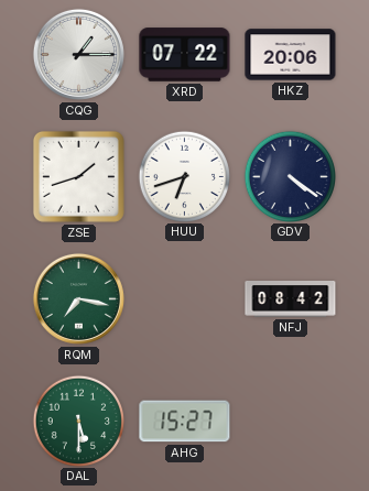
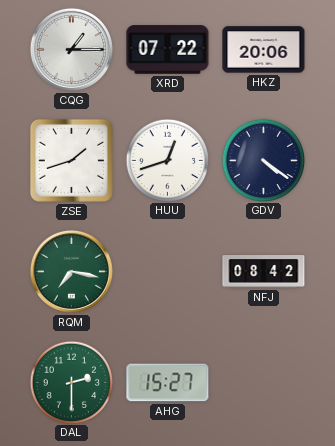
HUU: 6:42 -> 12:42
DAL: 5:30 -> 2:30
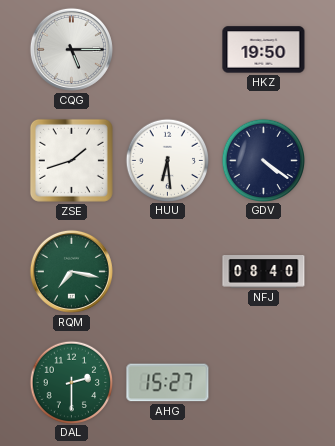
CQG: 1:15 -> 5:15
XRD: 07:22 -> none
HKZ: 20:06 -> 19:50
HUU: 12:42 -> 6:29
NFJ: 08:42 -> 08:40
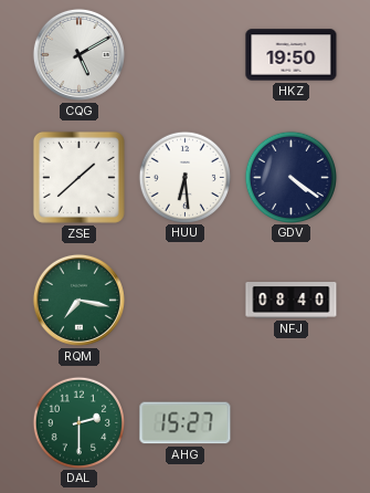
CQG: 5:15 -> 5:10
ZSE: 1:42 -> 1:38
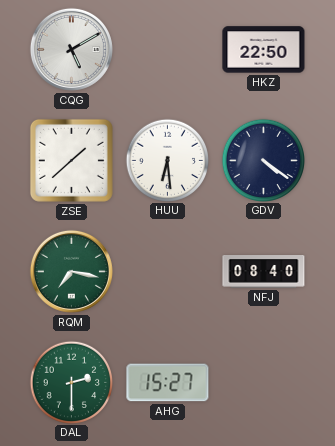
HKZ: 19:50 -> 22:50
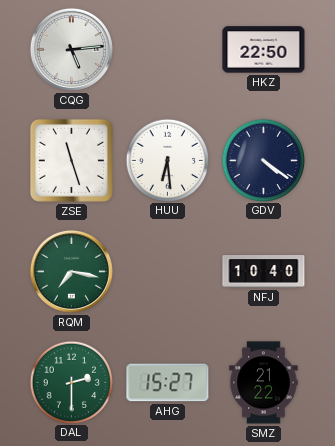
CQG: 5:10 -> 5:14
ZSE: 1:38 -> 11:27
NFJ: 08:40 -> 10:40
SMZ: none -> 21:22
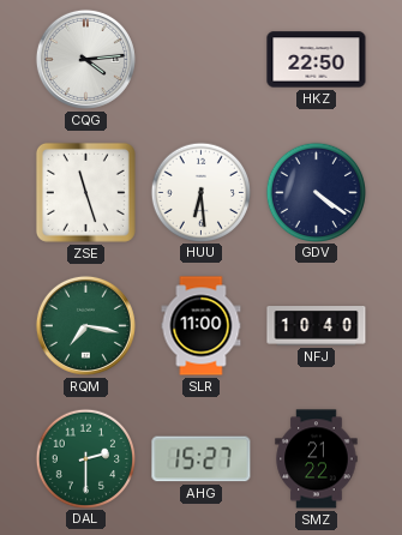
CQG: 5:14 -> 4:14
SLR: none -> 11:00
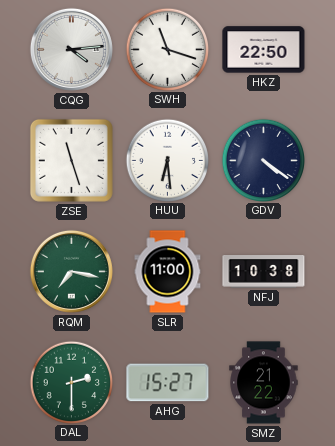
SWH: none -> 11:18
NFJ: 10:40 -> 10:38
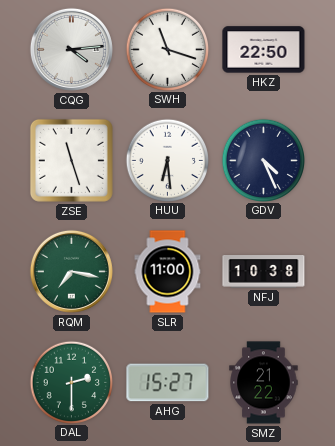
GDV: 4:21 -> 4:26
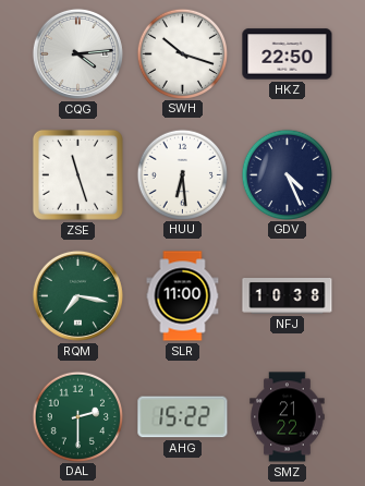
SWH: 11:18 -> 10:18
AHG: 15:27 -> 15:22
